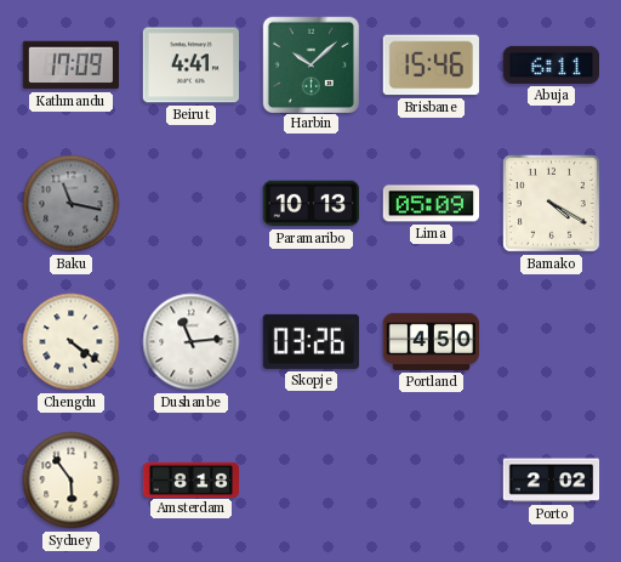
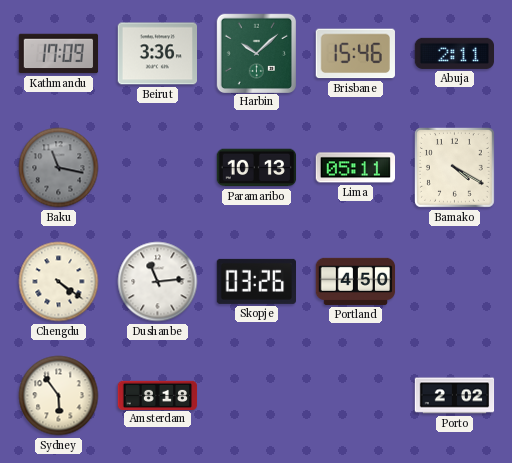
Beirut: 4:41 -> 3:36
Abuja: 6:11 -> 2:11
Lima: 05:09 -> 05:11
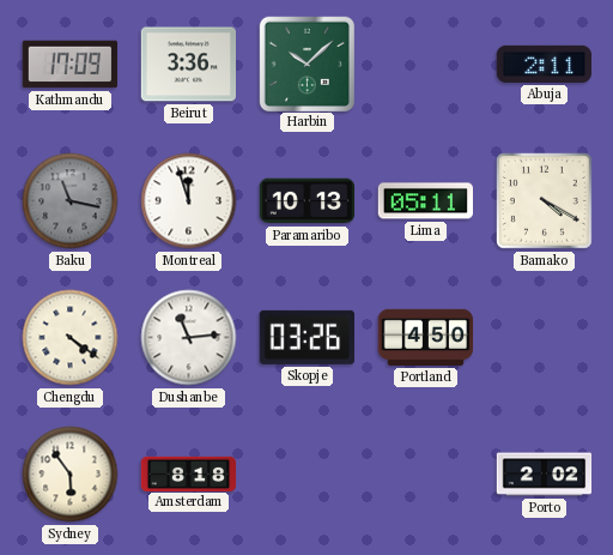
Brisbane: 15:46 -> none
Montreal: none -> 11:57
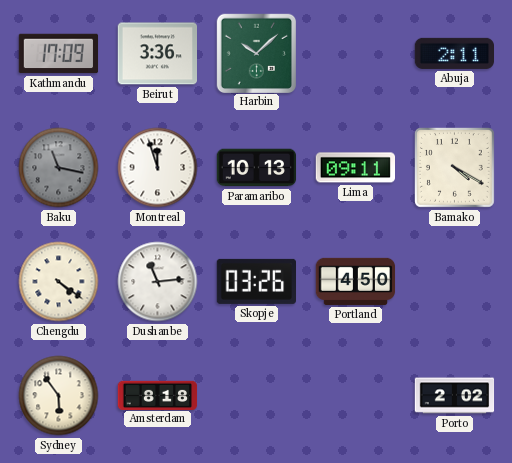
Lima: 05:11 -> 09:11
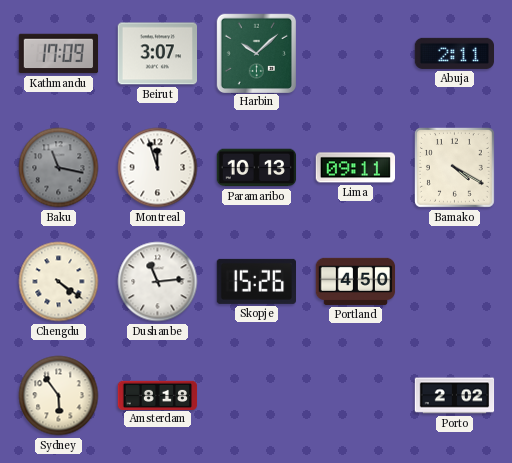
Beirut: 3:36 -> 3:07
Skopje: 03:26 -> 15:26
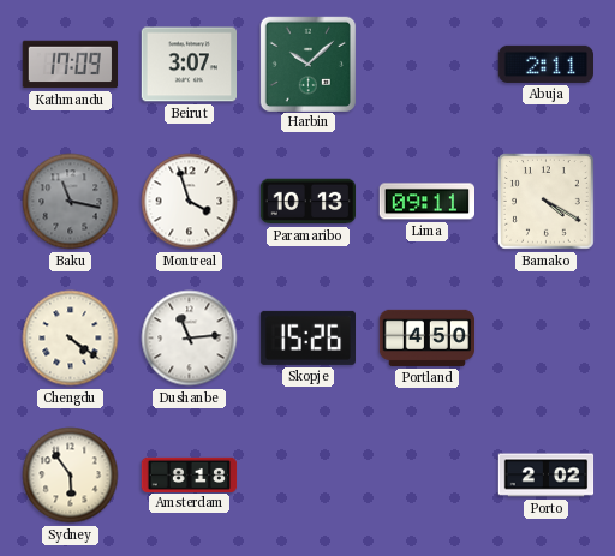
Montreal: 11:57 -> 3:57
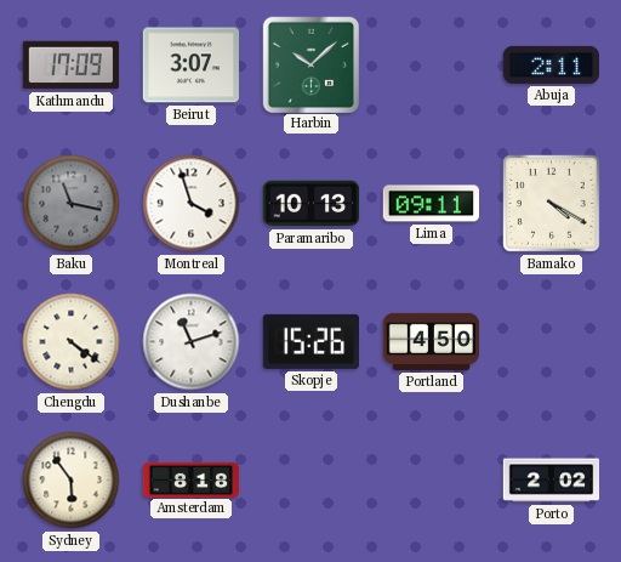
Dushanbe: 11:14 -> 11:12
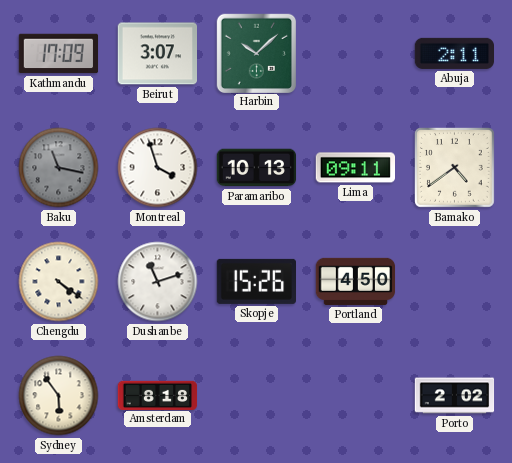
Bamako: 4:20 -> 4:39
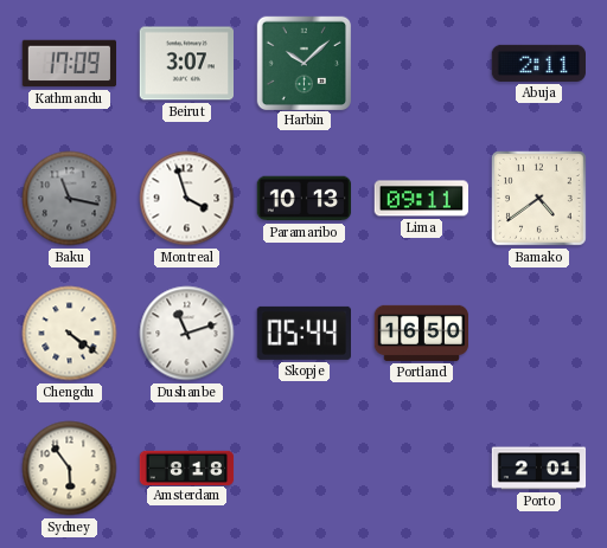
Skopje: 15:26 -> 05:44
Portland: 4:50 -> 16:50
Porto: 2:02 -> 2:01
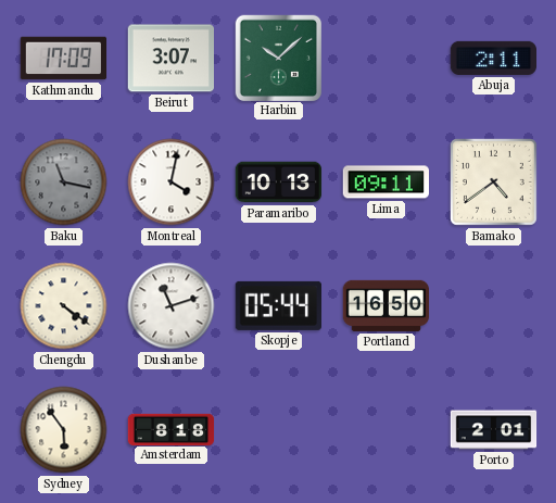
Montreal: 3:57 -> 4:02
